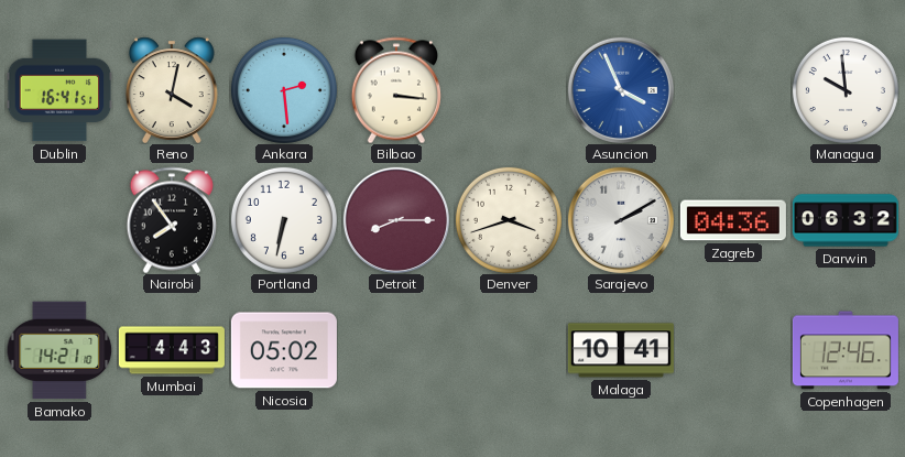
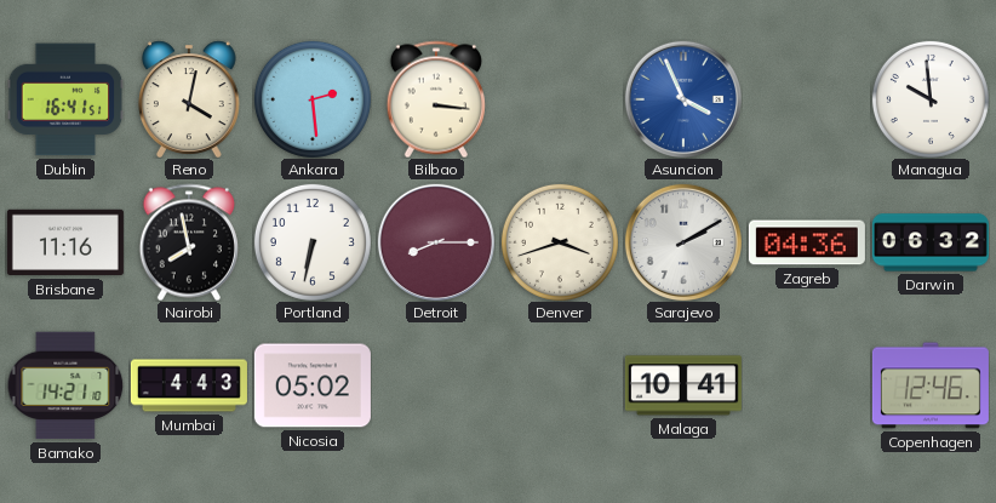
Brisbane: none -> 11:16
Nairobi: 7:54 -> 7:58
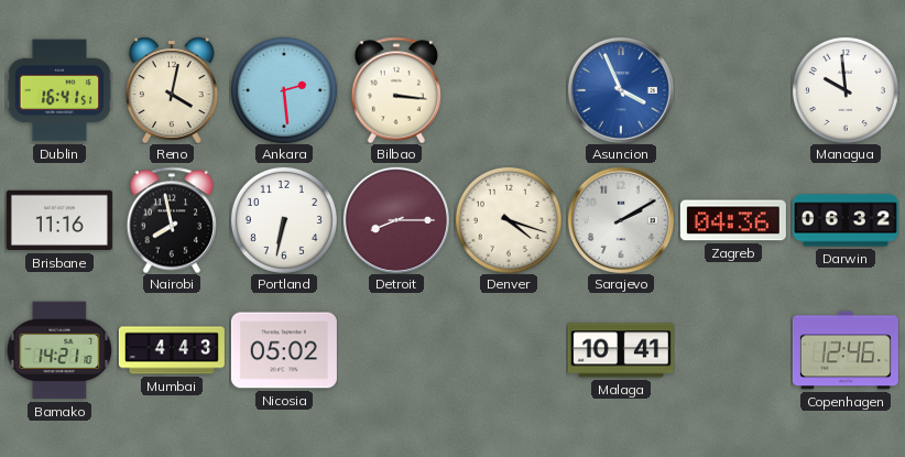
Denver: 3:42 -> 4:18
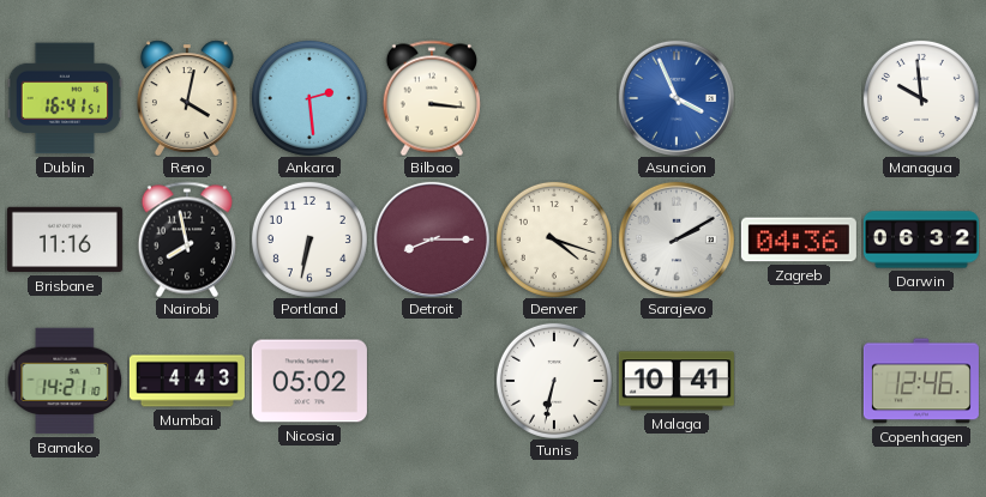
Tunis: none -> 6:32
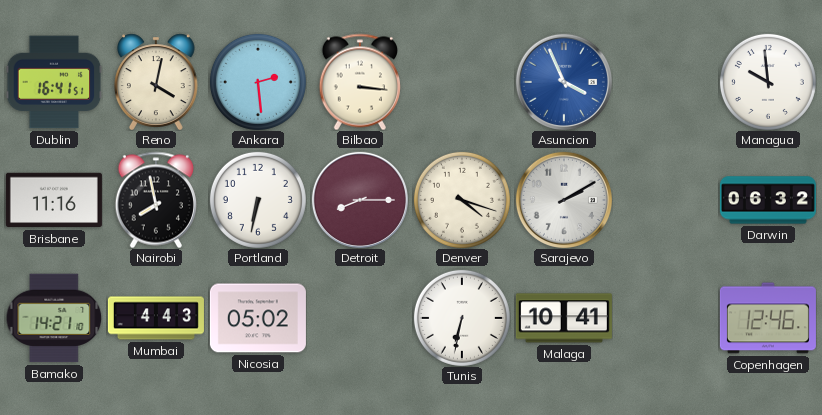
Zagreb: 04:36 -> none
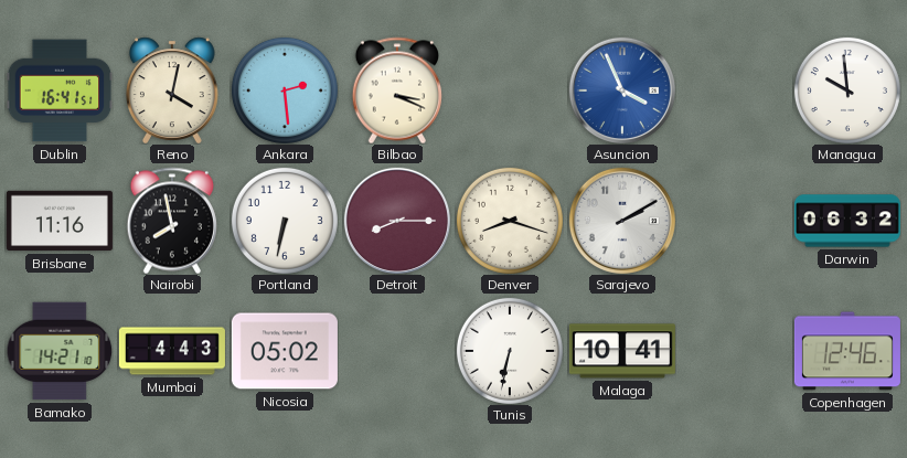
Bilbao: 3:16 -> 3:19
Denver: 4:18 -> 8:18
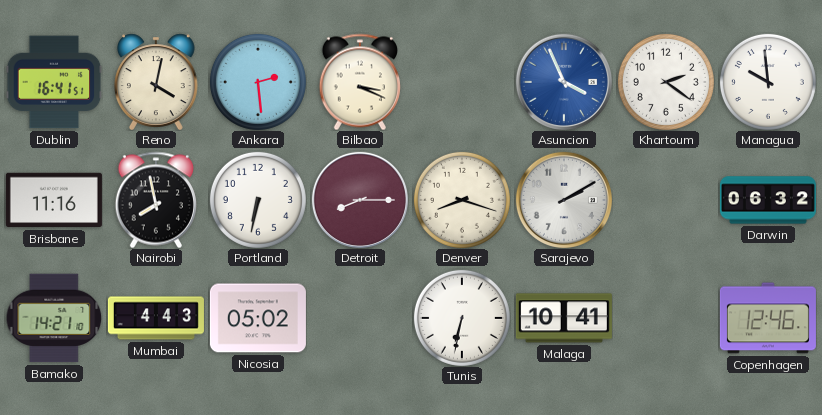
Khartoum: none -> 2:21
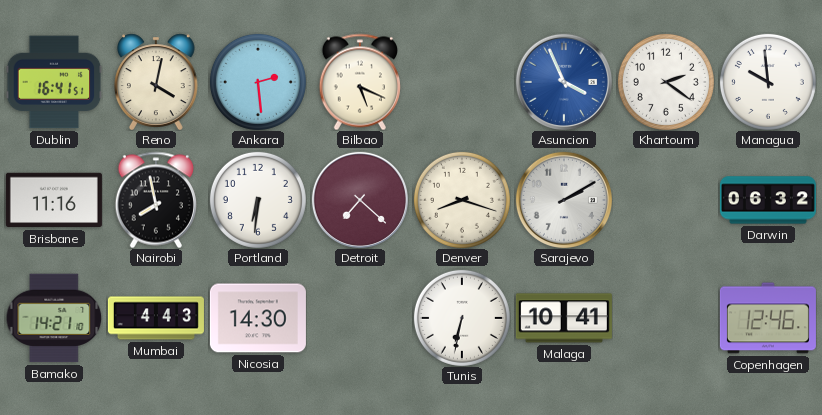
Bilbao: 3:19 -> 5:19
Portland: 6:32 -> 6:31
Detroit: 8:15 -> 7:22
Nicosia: 05:02 -> 14:30
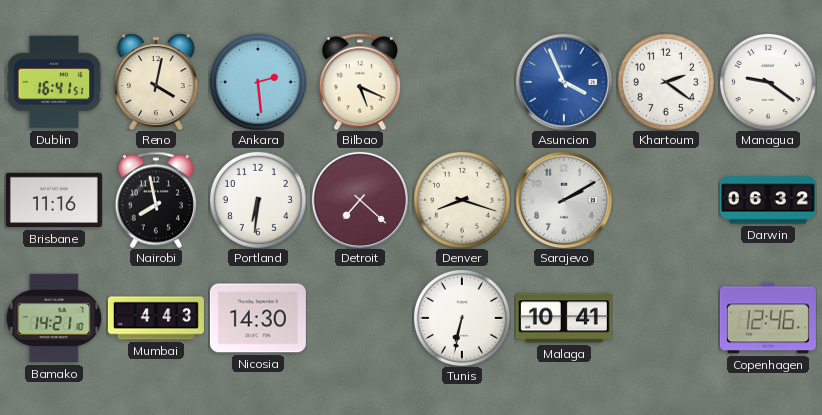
Managua: 9:59 -> 9:21
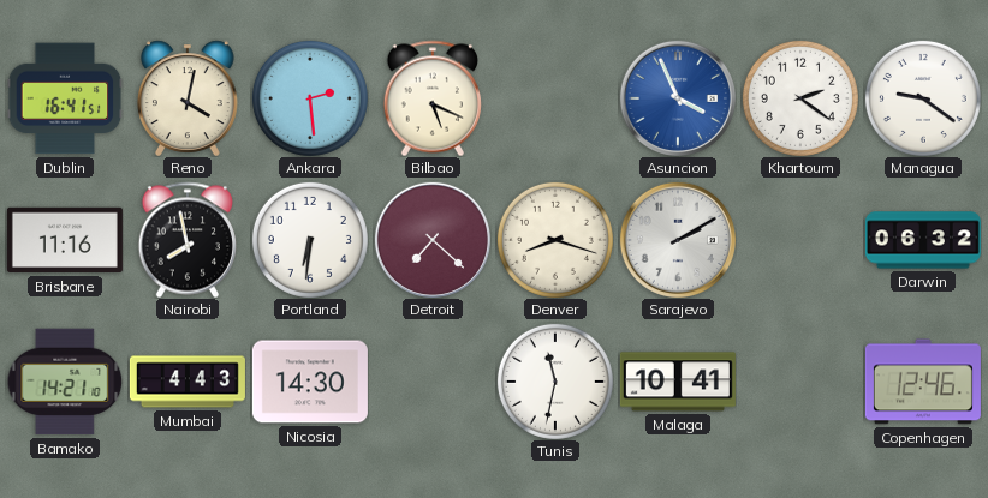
Tunis: 6:32 -> 11:32
